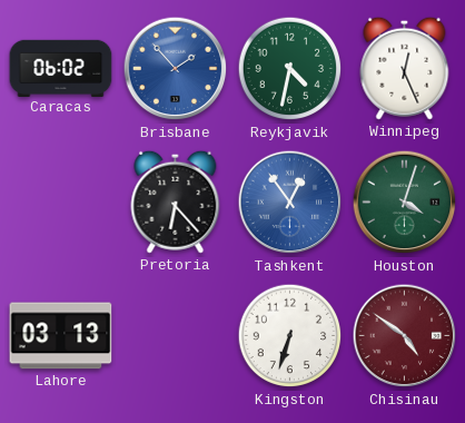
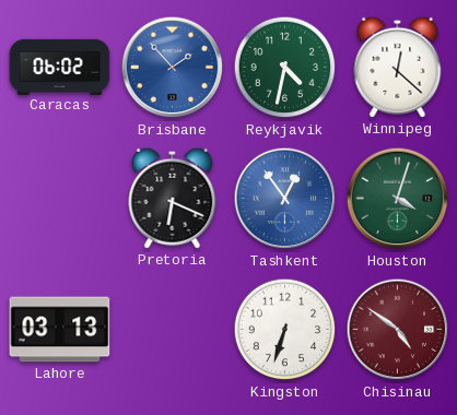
Winnipeg: 12:26 -> 12:22
Pretoria: 6:23 -> 6:19
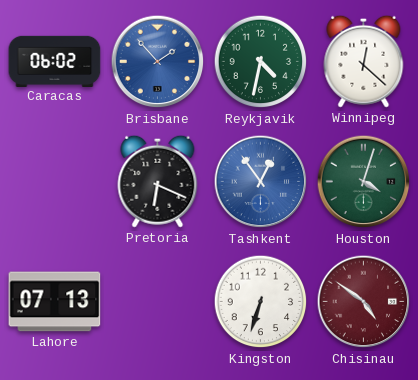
Lahore: 03:13 -> 07:13
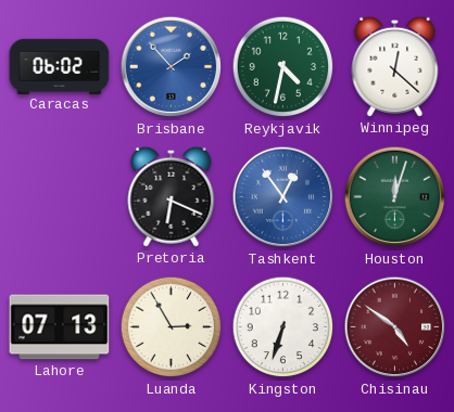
Houston: 4:03 -> 12:03
Luanda: none -> 2:55
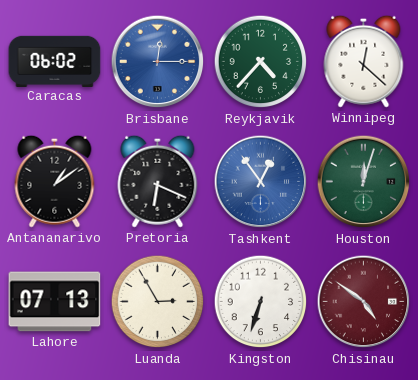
Brisbane: 1:53 -> 12:15
Reykjavik: 4:32 -> 4:37
Antananarivo: none -> 1:09
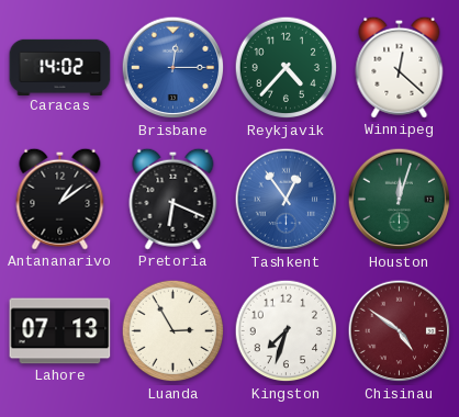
Caracas: 06:02 -> 14:02
Kingston: 6:33 -> 7:33
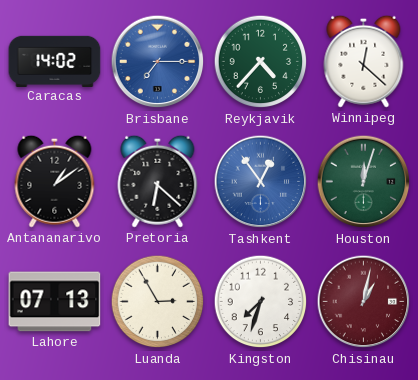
Brisbane: 12:15 -> 7:15
Pretoria: 6:19 -> 6:22
Chisinau: 4:51 -> 1:02
